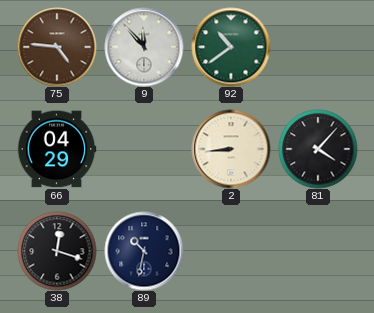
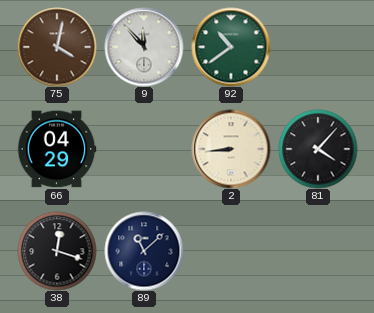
75: 4:46 -> 4:02
89: 10:32 -> 11:08
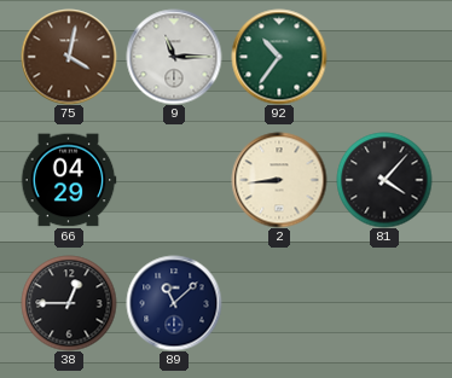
9: 11:53 -> 11:15
92: 10:39 -> 10:36
38: 12:18 -> 12:45
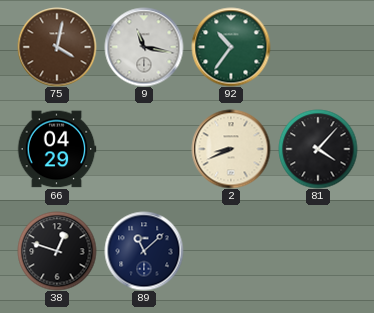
9: 11:15 -> 11:17
2: 8:44 -> 8:41
38: 12:45 -> 12:48
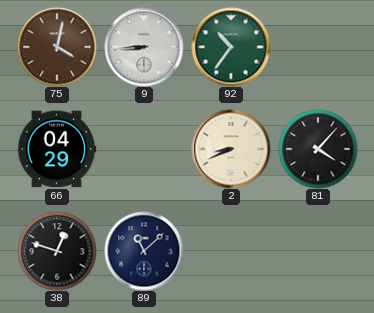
9: 11:17 -> 8:44
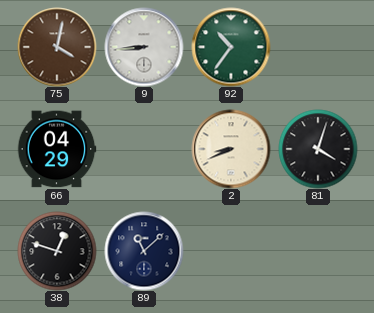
81: 4:07 -> 4:03
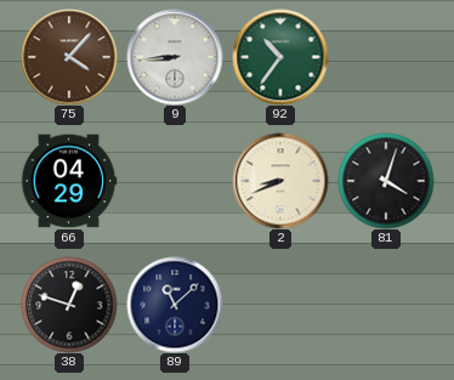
75: 4:02 -> 4:07
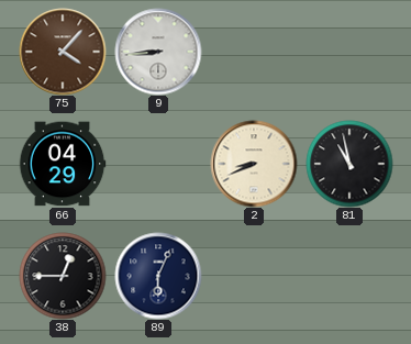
92: 10:36 -> none
81: 4:03 -> 10:58
38: 12:48 -> 12:45
89: 11:08 -> 6:04
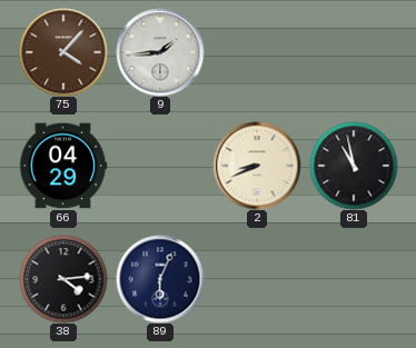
9: 8:44 -> 1:44
38: 12:45 -> 4:14
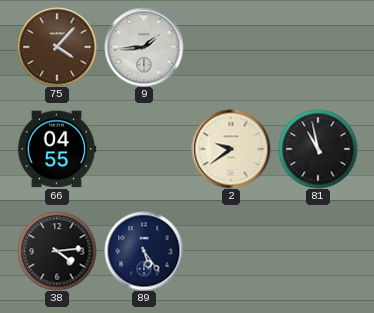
66: 04:29 -> 04:55
2: 8:41 -> 9:39
89: 6:04 -> 5:24
